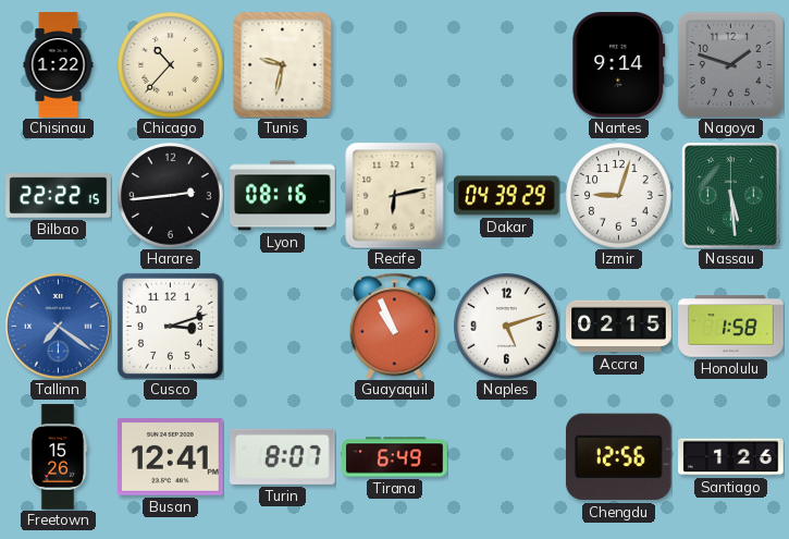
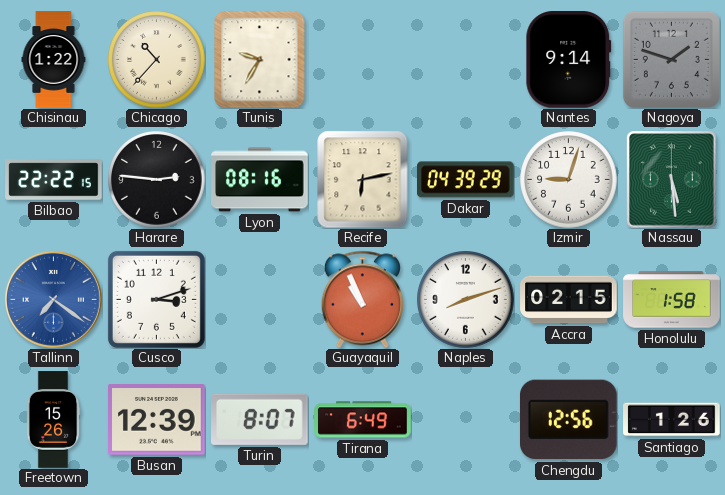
Tunis: 9:32 -> 9:35
Harare: 2:44 -> 2:46
Naples: 5:12 -> 8:12
Busan: 12:41 -> 12:39
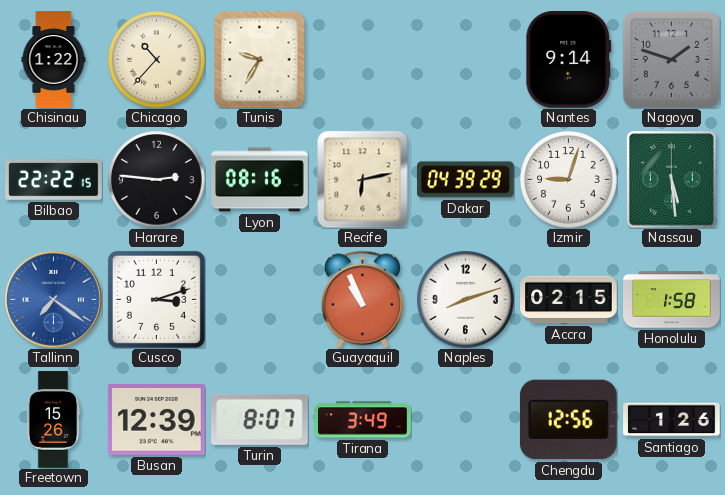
Tirana: 6:49 -> 3:49
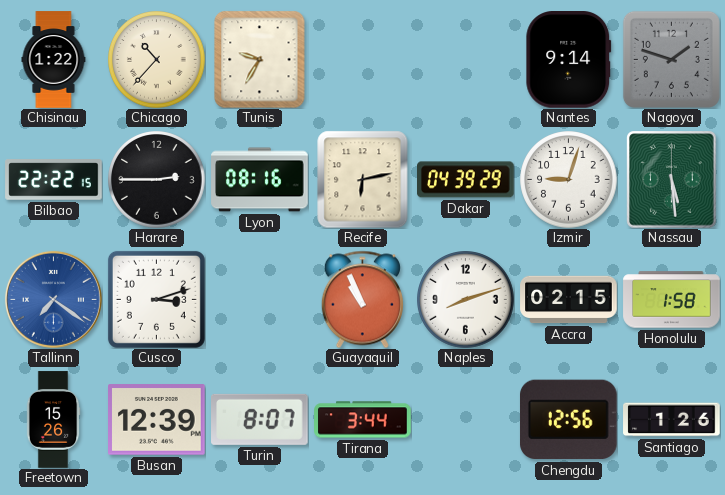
Harare: 2:46 -> 2:45
Tirana: 3:49 -> 3:44
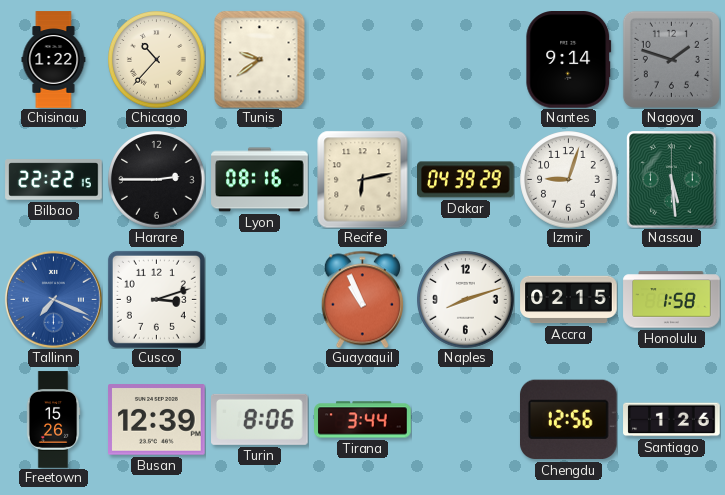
Tunis: 9:35 -> 9:39
Tallinn: 7:21 -> 7:19
Turin: 8:07 -> 8:06
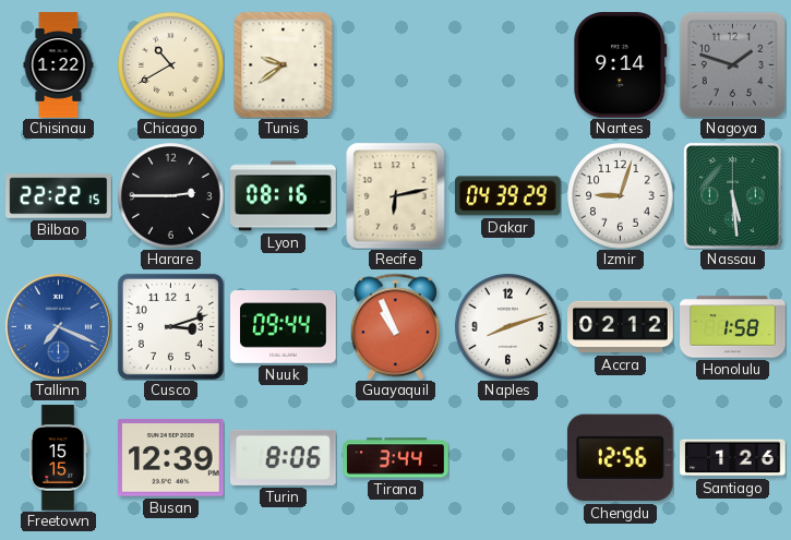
Chicago: 10:37 -> 10:40
Nuuk: none -> 09:44
Accra: 02:15 -> 02:12
Freetown: 15:26 -> 15:15
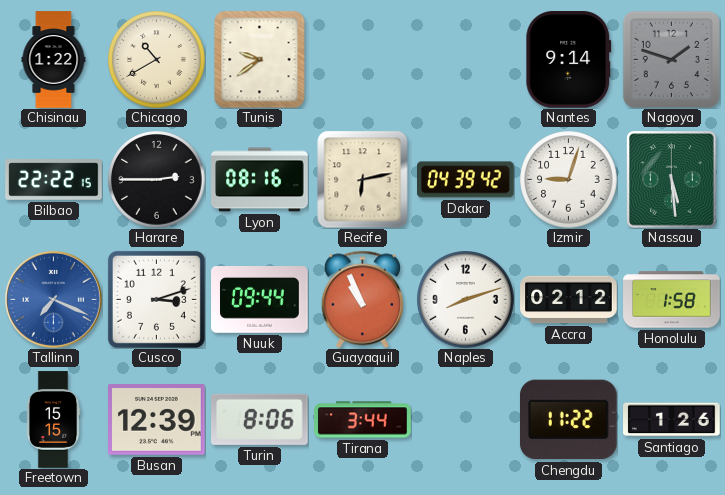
Dakar: 04:39:29 -> 04:39:42
Chengdu: 12:56 -> 11:22
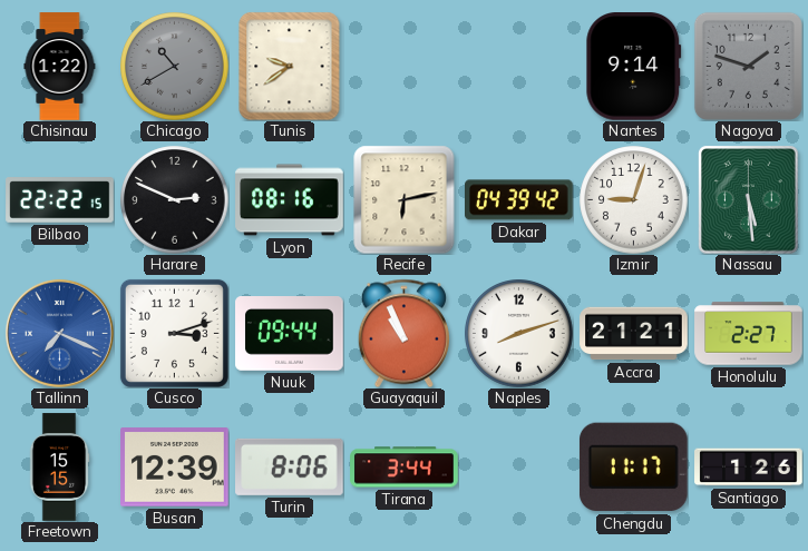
Chicago dial: cream -> grey
Harare: 2:45 -> 2:49
Accra: 02:12 -> 21:21
Honolulu: 1:58 -> 2:27
Chengdu: 11:22 -> 11:17
